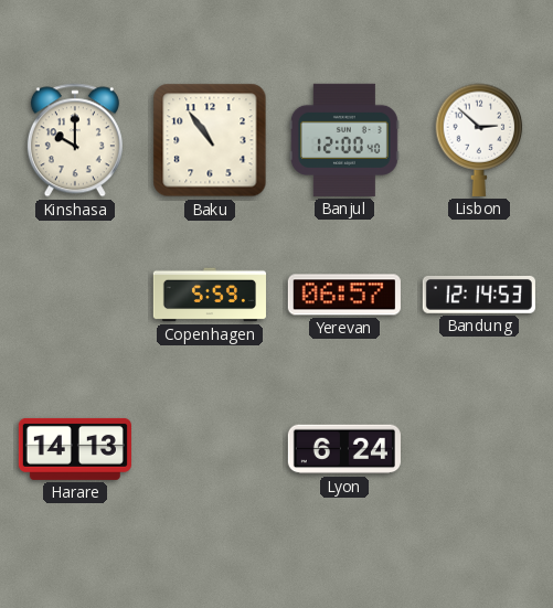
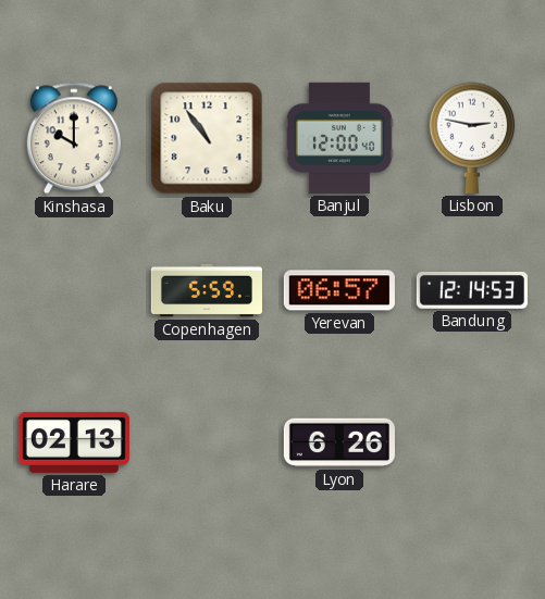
Lisbon: 2:52 -> 2:47
Harare: 14:13 -> 02:13
Lyon: 6:24 -> 6:26
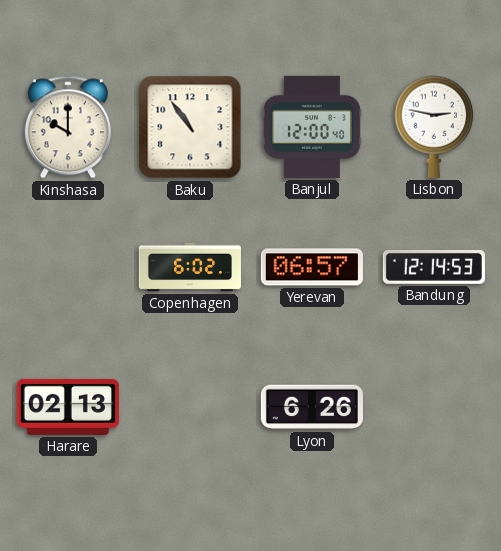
Copenhagen: 5:59 -> 6:02
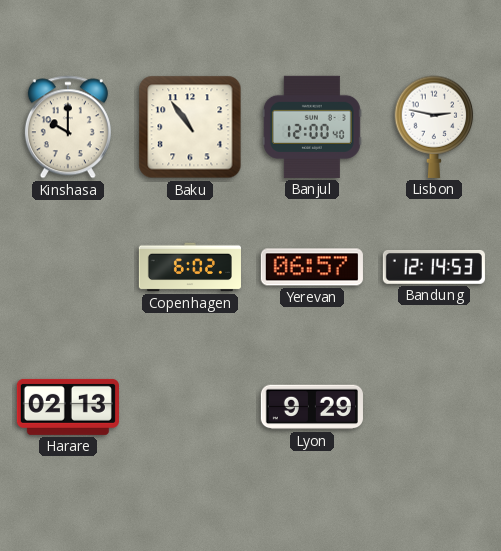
Lyon: 6:26 -> 9:29
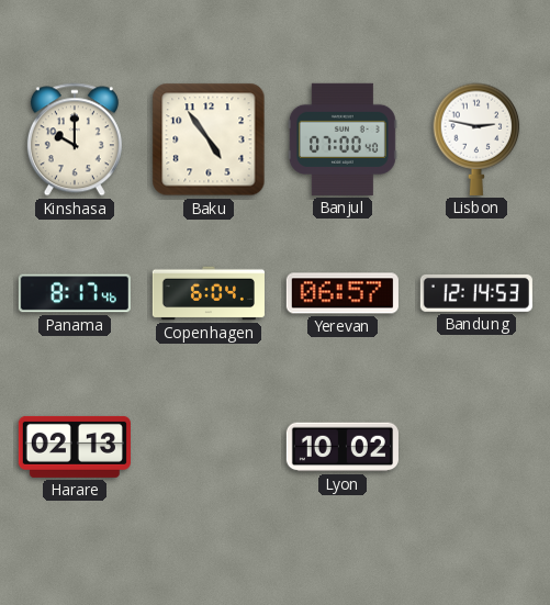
Baku: 10:54 -> 4:54
Banjul: 12:00 -> 07:00
Panama: none -> 8:17
Copenhagen: 6:02 -> 6:04
Lyon: 9:29 -> 10:02
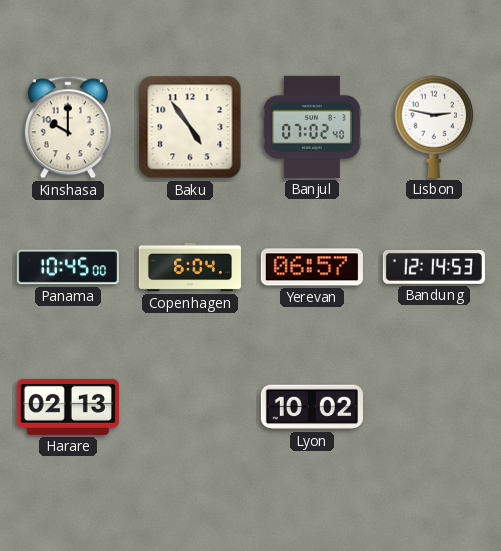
Banjul: 07:00 -> 07:02
Panama: 8:17 -> 10:45
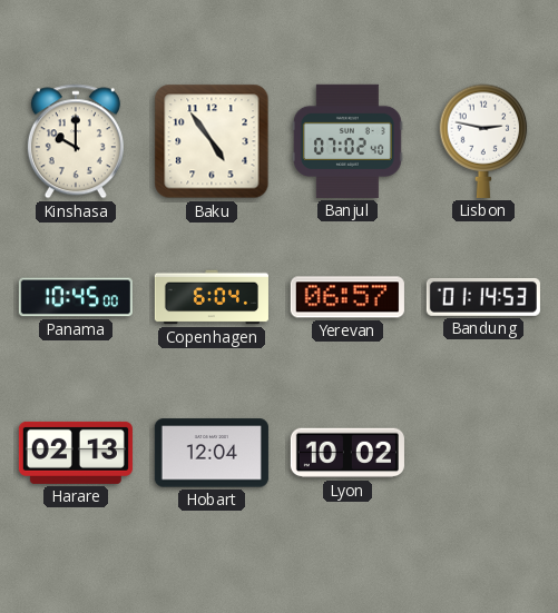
Bandung: 12:14 -> 01:14
Hobart: none -> 12:04
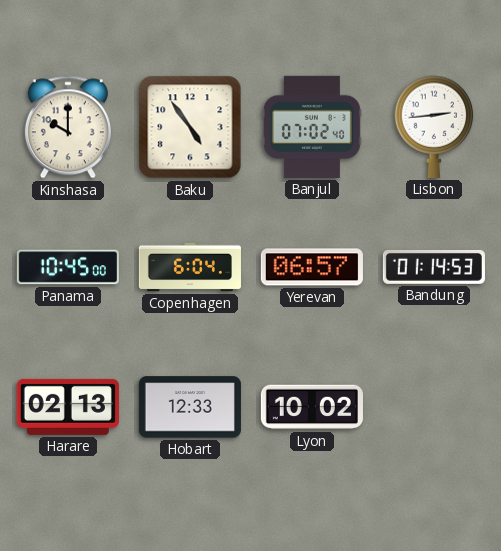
Lisbon: 2:47 -> 2:44
Hobart: 12:04 -> 12:33
